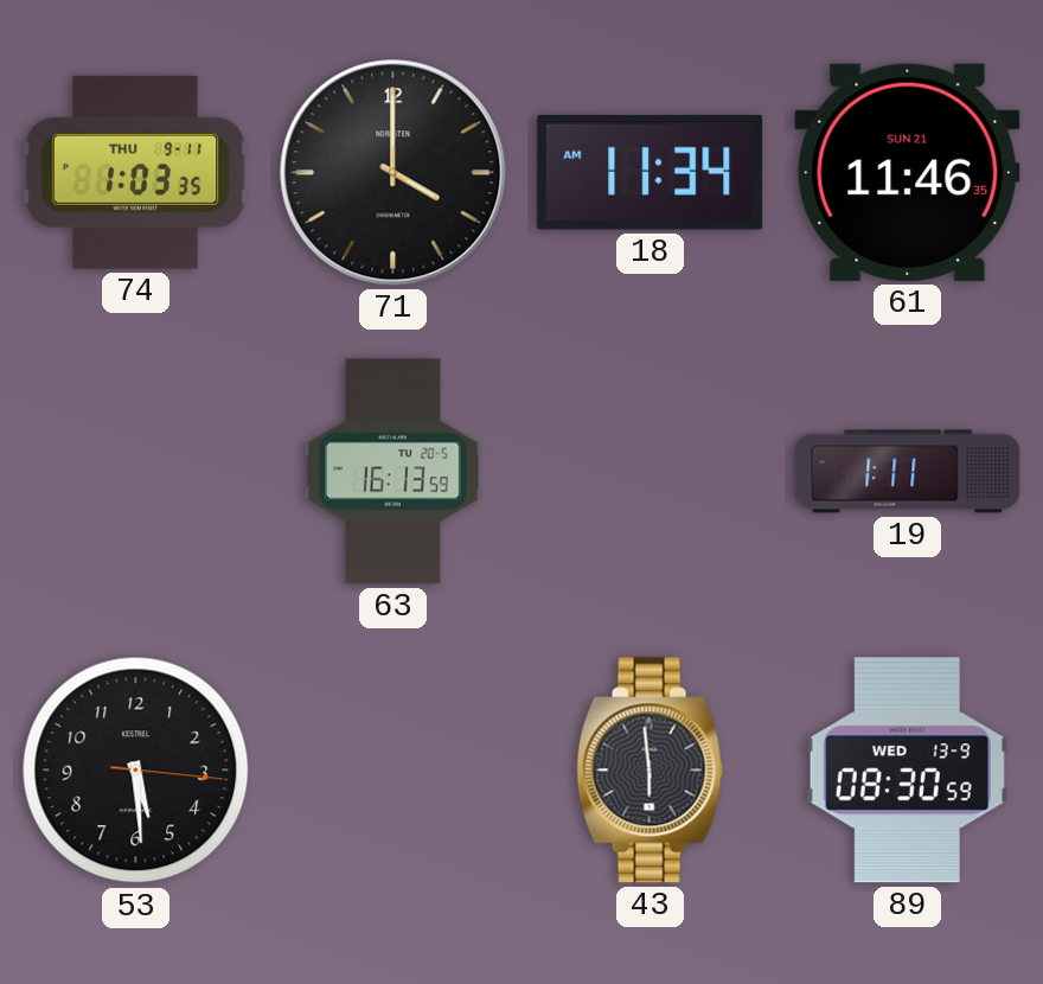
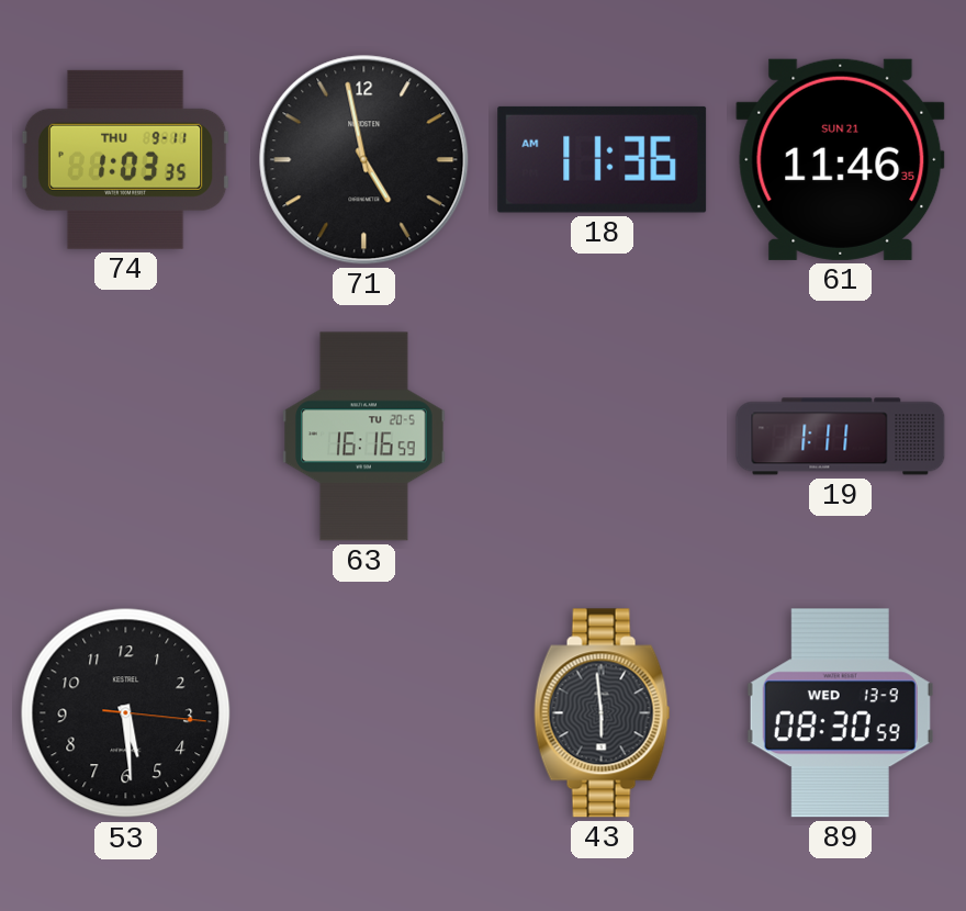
71: 4:00 -> 4:58
18: 11:34 -> 11:36
63: 16:13 -> 16:16
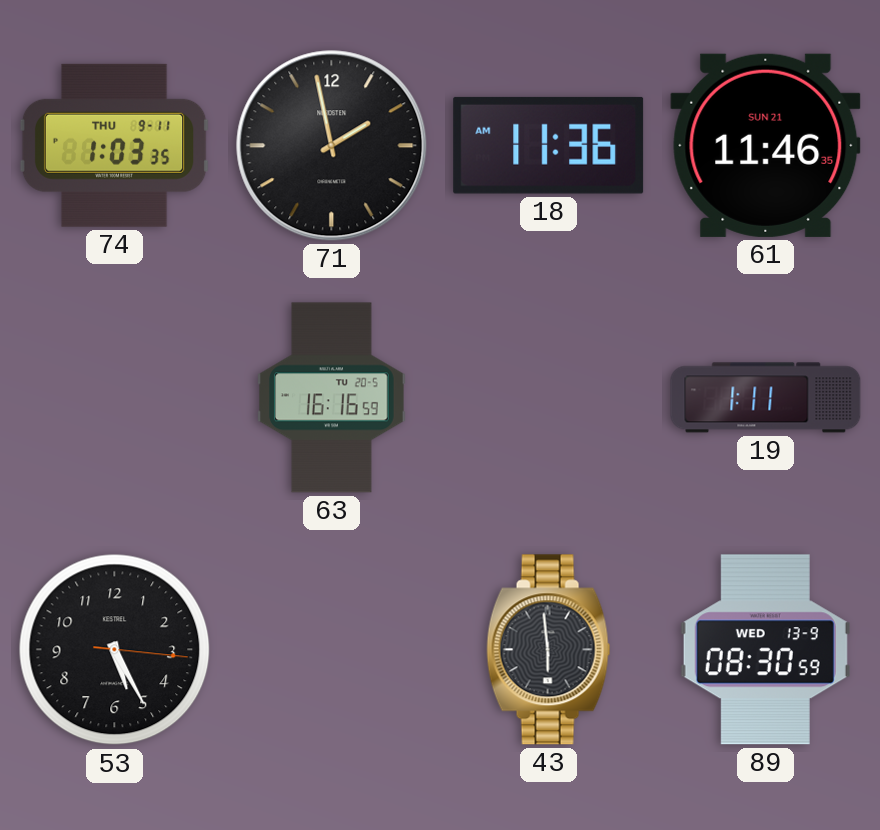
71: 4:58 -> 1:58
53: 5:29 -> 5:25
